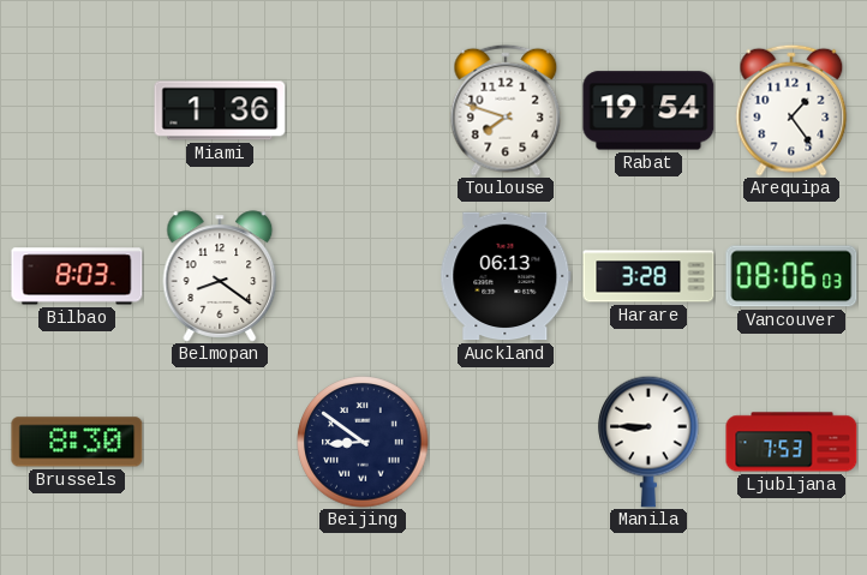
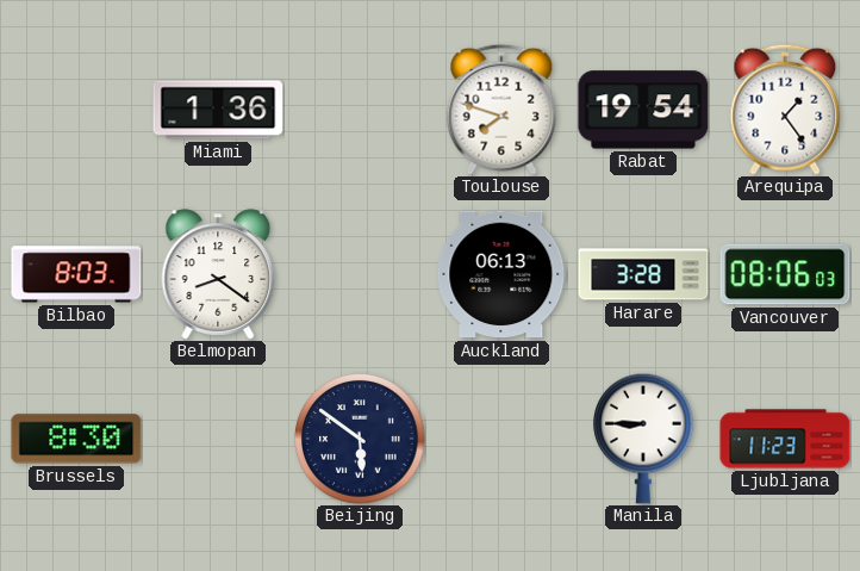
Beijing: 8:51 -> 5:51
Ljubljana: 7:53 -> 11:23
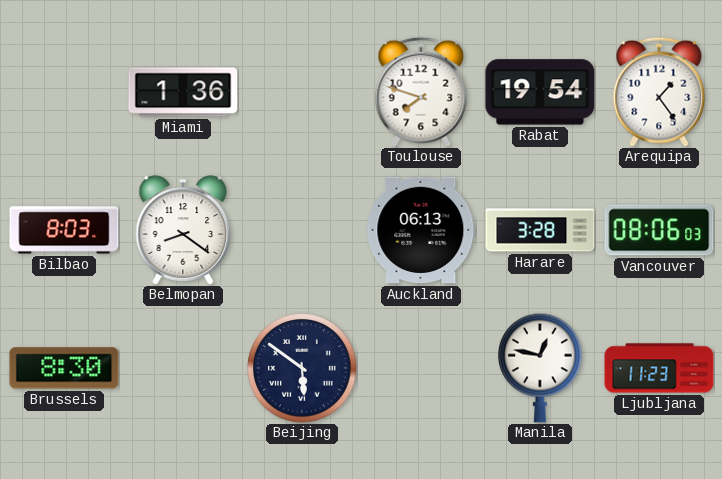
Manila: 8:45 -> 12:47
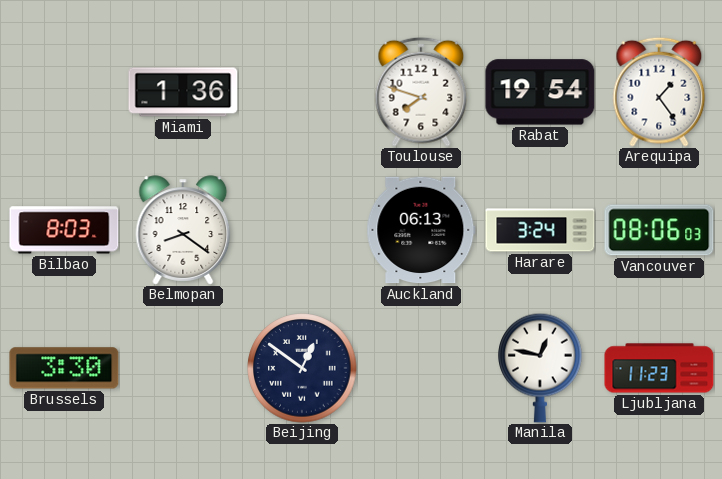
Harare: 3:28 -> 3:24
Brussels: 8:30 -> 3:30
Beijing: 5:51 -> 12:51
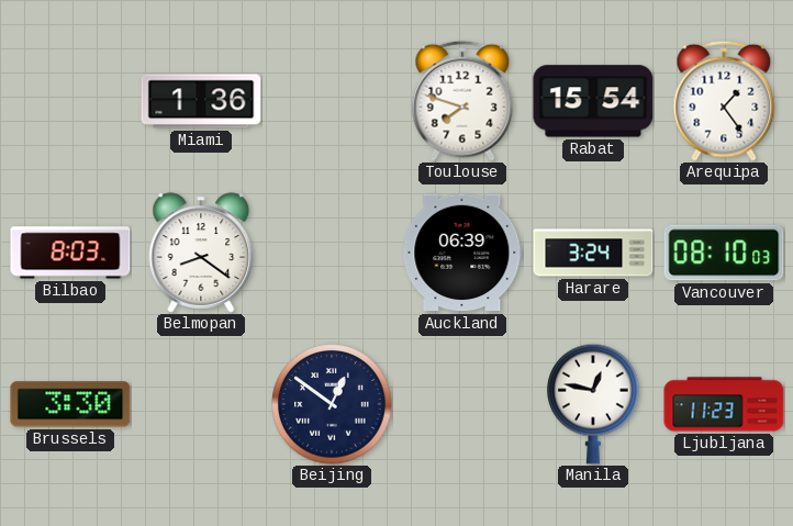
Rabat: 19:54 -> 15:54
Auckland: 06:13 -> 06:39
Vancouver: 08:06 -> 08:10
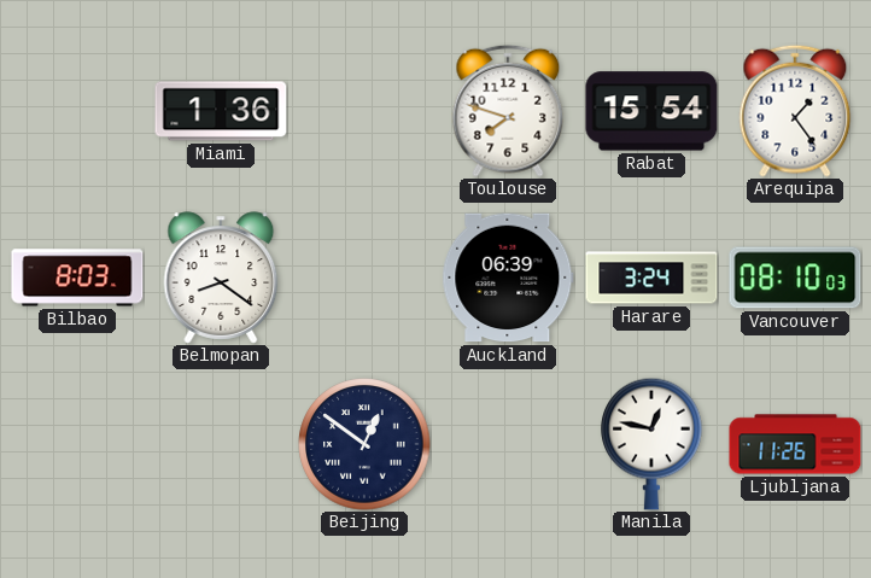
Brussels: 3:30 -> none
Ljubljana: 11:23 -> 11:26
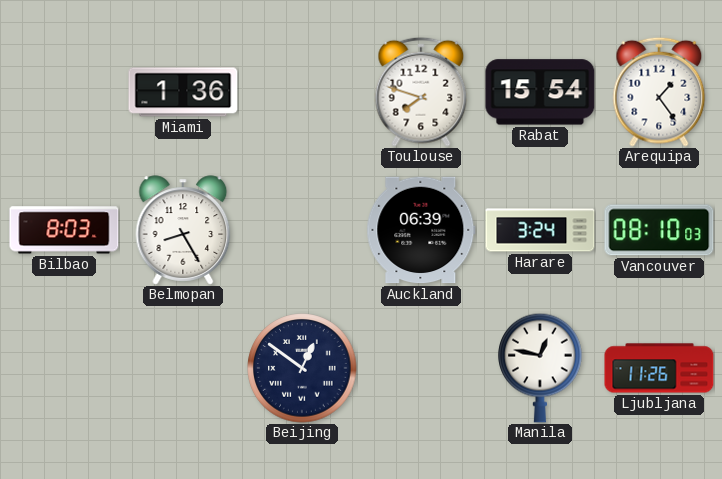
Belmopan: 8:21 -> 8:25
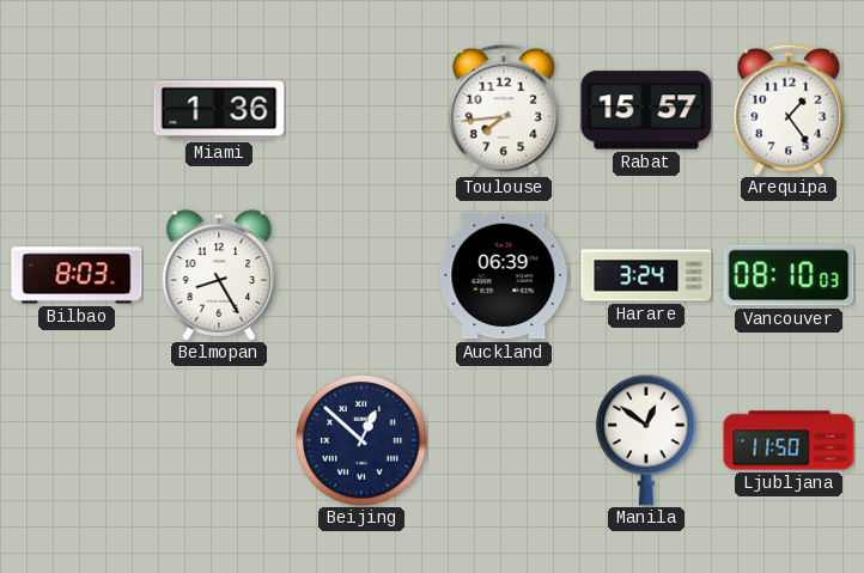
Toulouse: 7:48 -> 7:44
Rabat: 15:54 -> 15:57
Beijing: 12:51 -> 12:52
Manila: 12:47 -> 12:51
Ljubljana: 11:26 -> 11:50
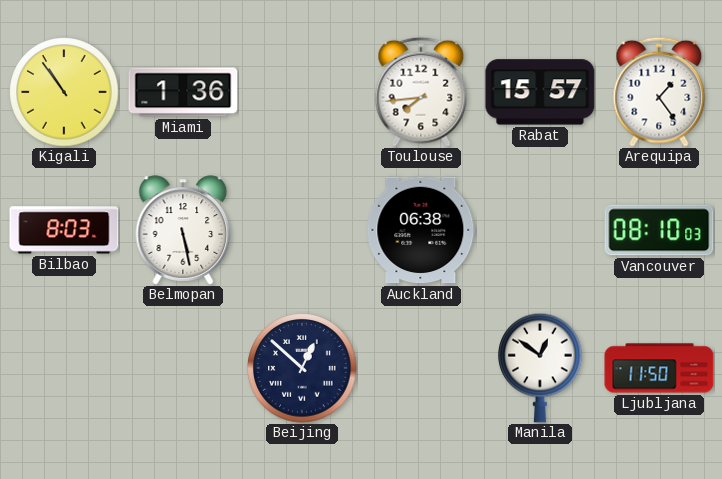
Kigali: none -> 10:54
Belmopan: 8:25 -> 5:28
Auckland: 06:39 -> 06:38
Harare: 3:24 -> none
